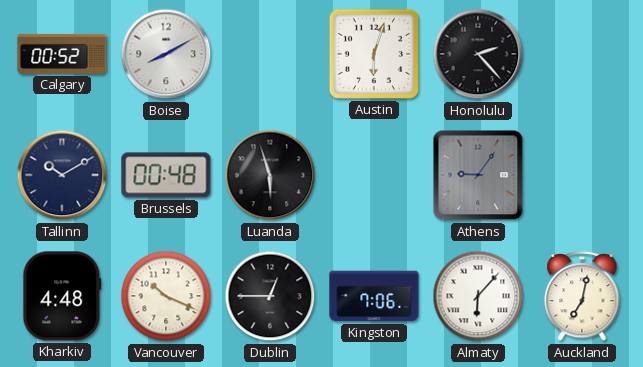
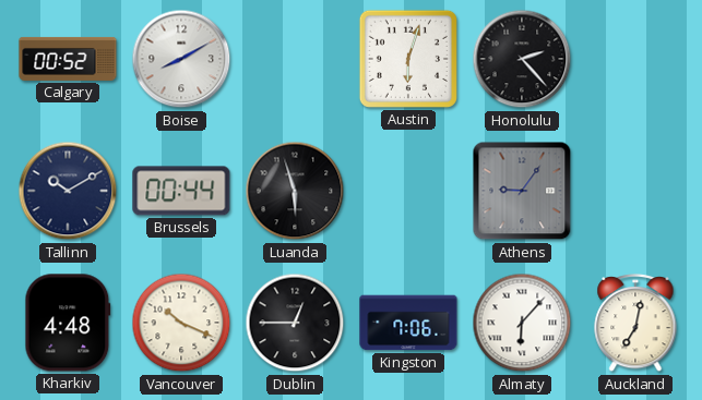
Brussels: 00:48 -> 00:44
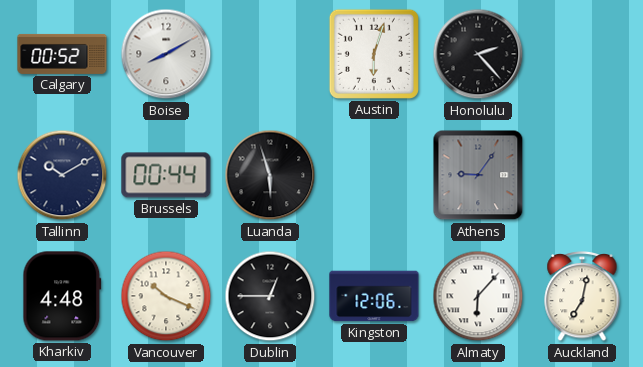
Kingston: 7:06 -> 12:06
